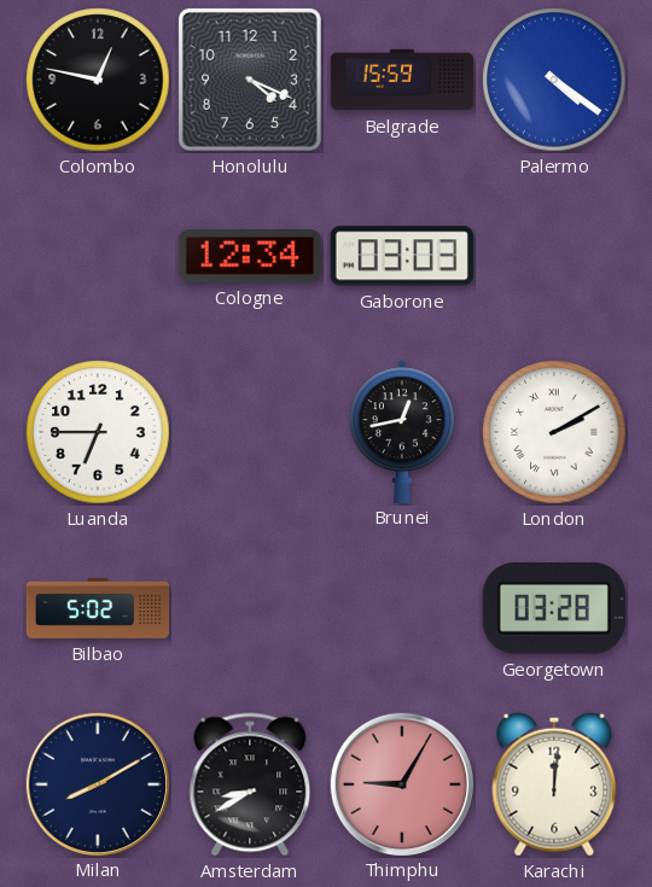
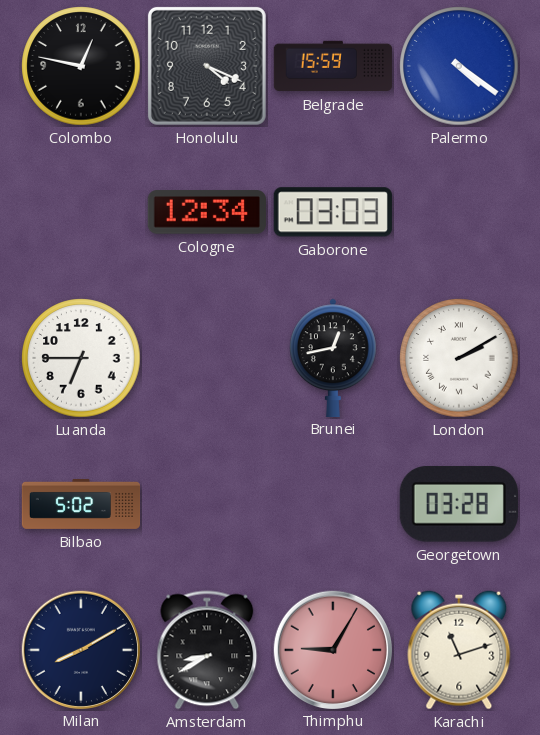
Karachi: 12:01 -> 11:12
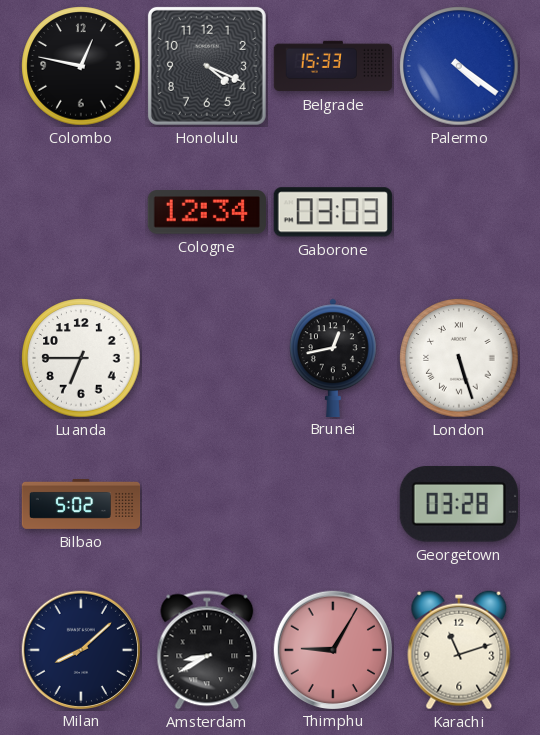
Belgrade: 15:59 -> 15:33
London: 2:10 -> 5:27
Milan: 8:10 -> 8:08
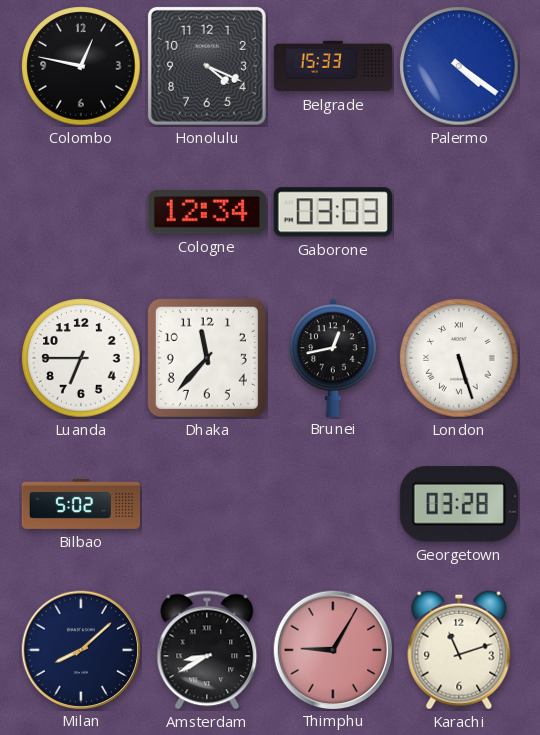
Dhaka: none -> 11:37
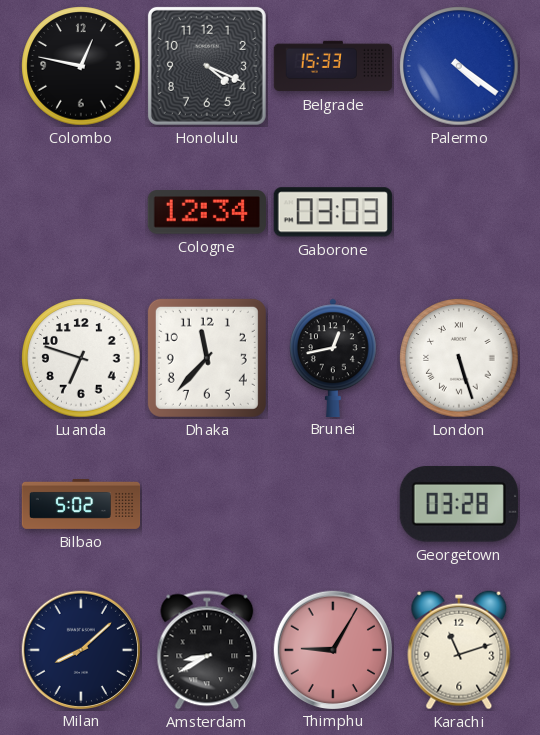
Luanda: 6:45 -> 6:48
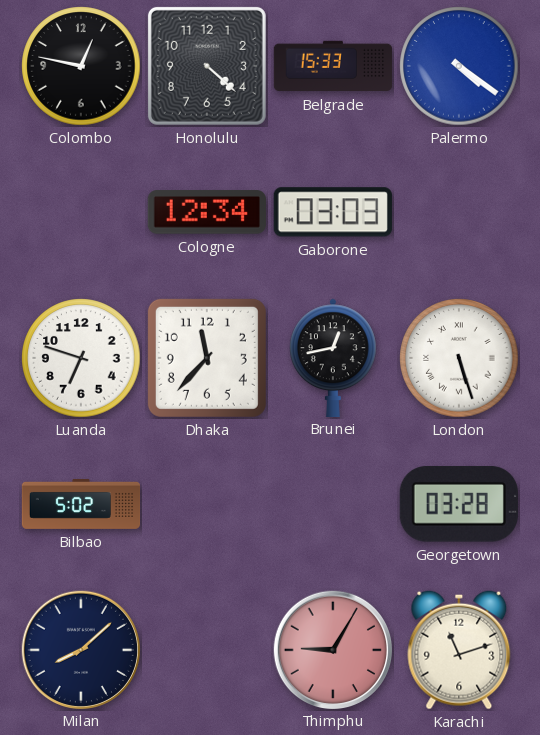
Honolulu: 4:19 -> 4:22
Amsterdam: 8:40 -> none
